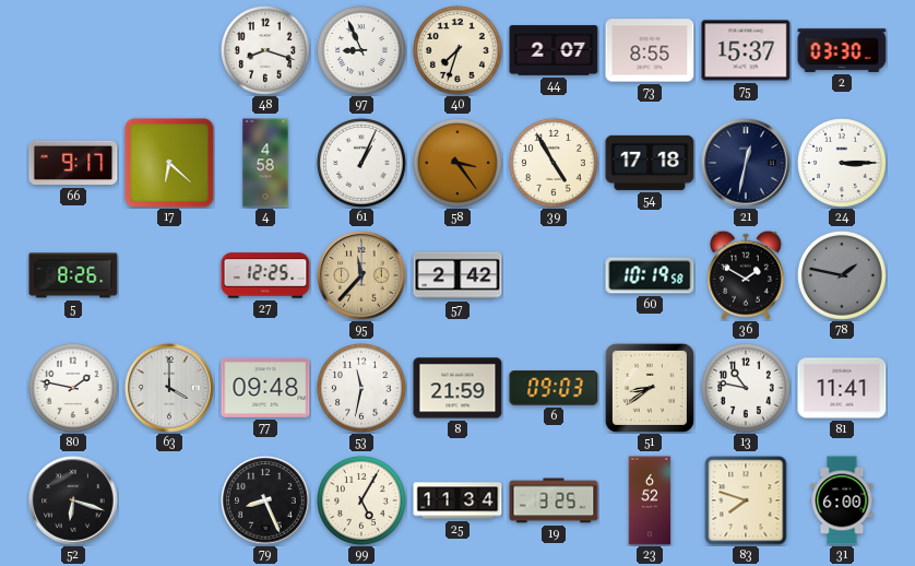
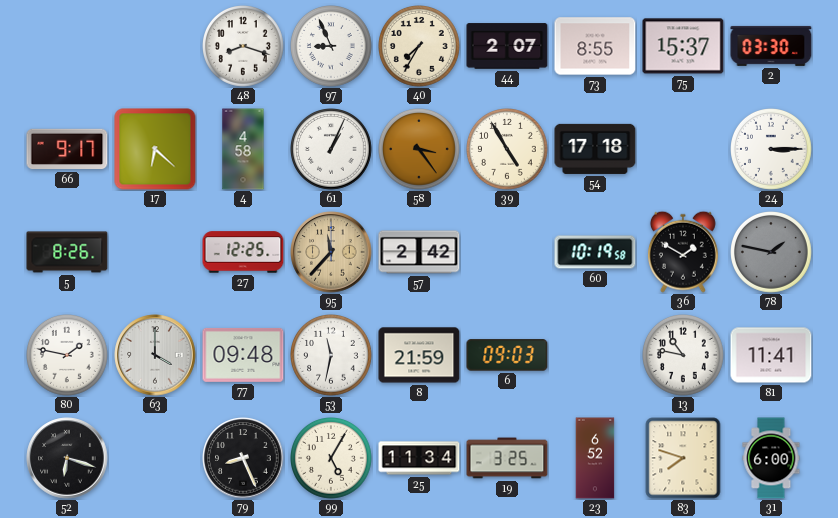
40: 7:33 -> 7:35
21: 12:32 -> none
51: 8:39 -> none
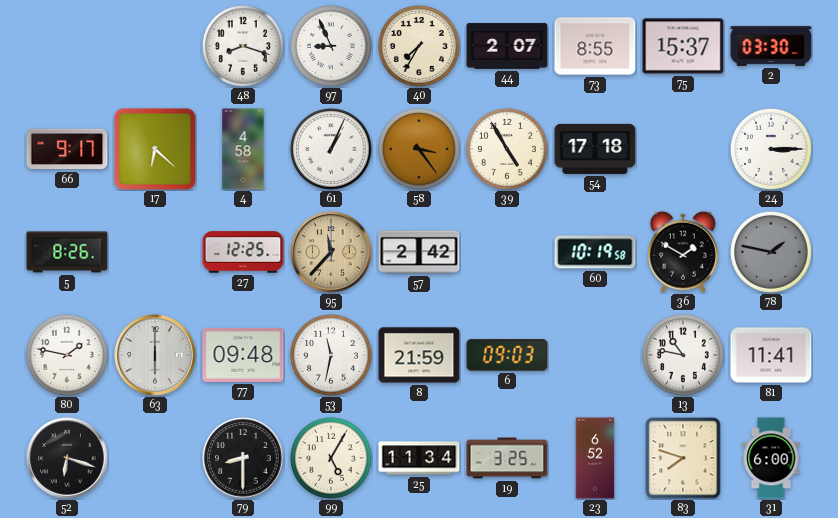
63: 4:00 -> 6:00
79: 8:26 -> 8:30
